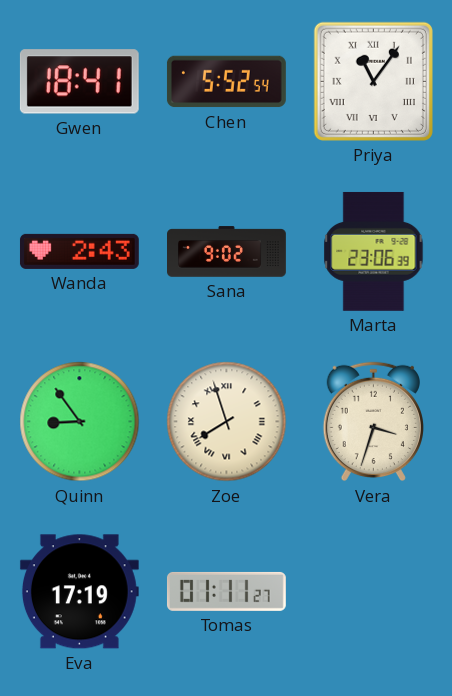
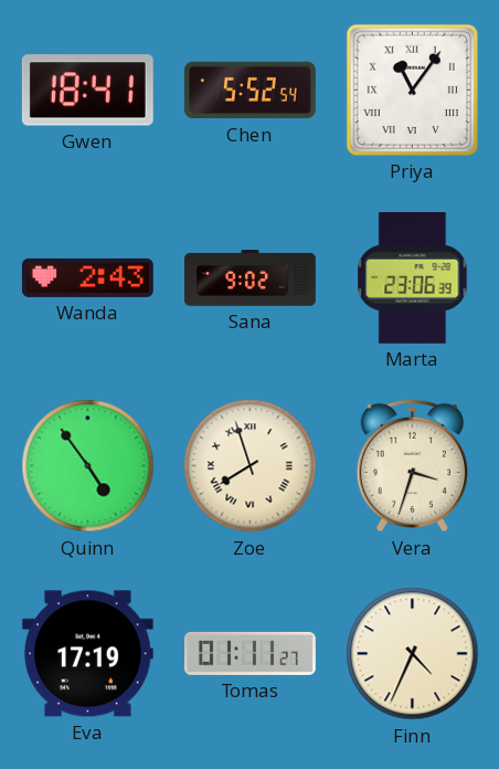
Quinn: 8:54 -> 4:54
Finn: none -> 4:34
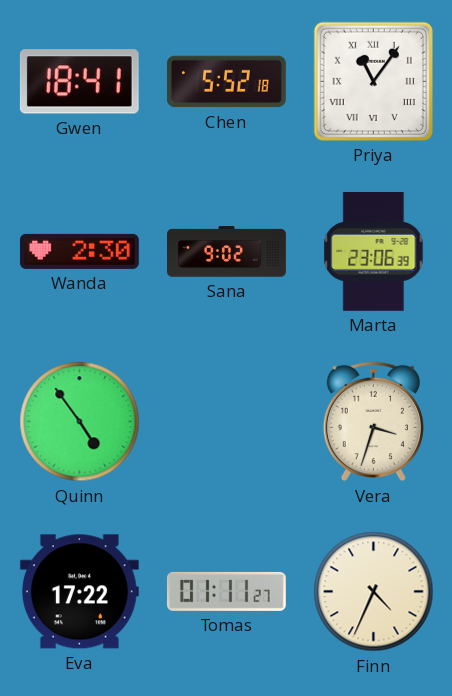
Chen: 5:52:54 -> 5:52:18
Wanda: 2:43 -> 2:30
Zoe: 7:57 -> none
Eva: 17:19 -> 17:22
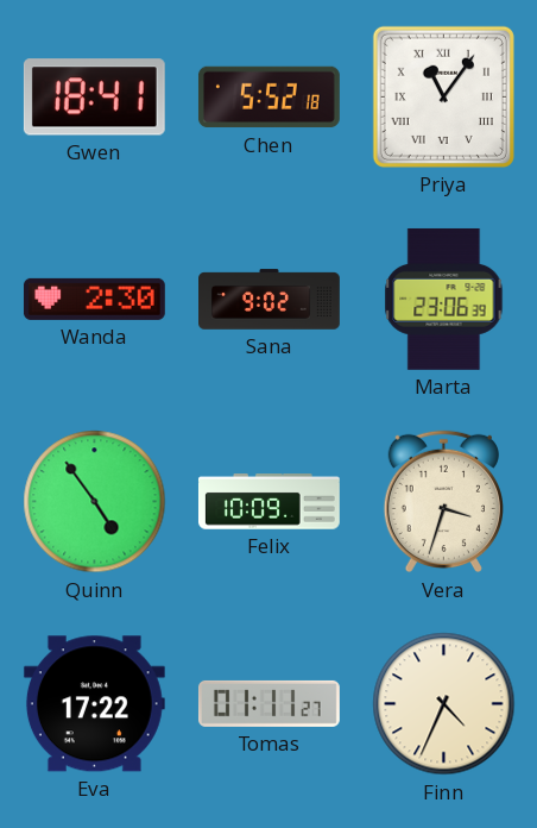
Felix: none -> 10:09
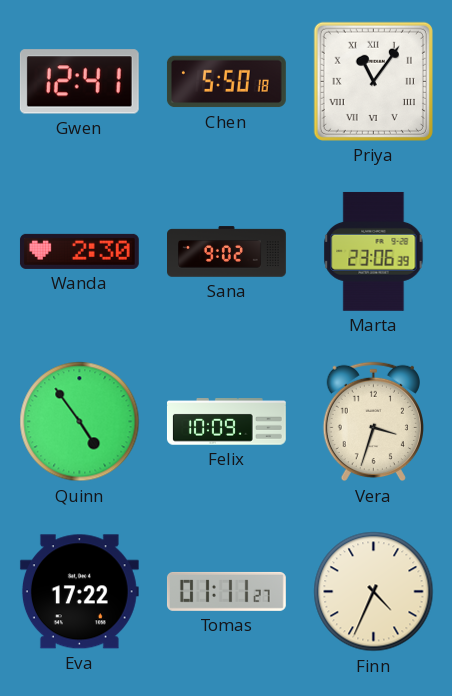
Gwen: 18:41 -> 12:41
Chen: 5:52 -> 5:50
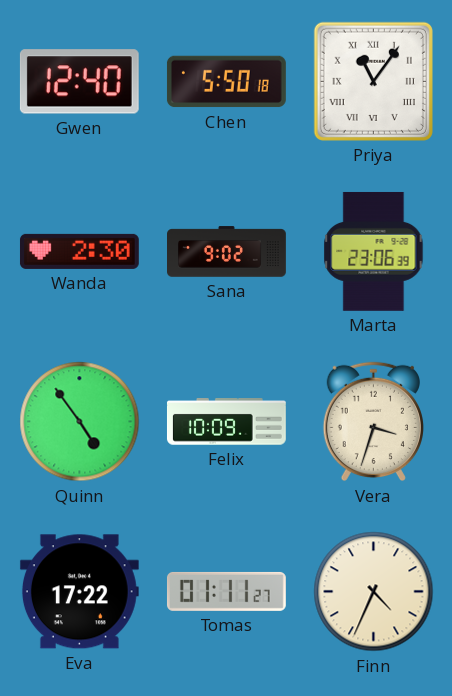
Gwen: 12:41 -> 12:40
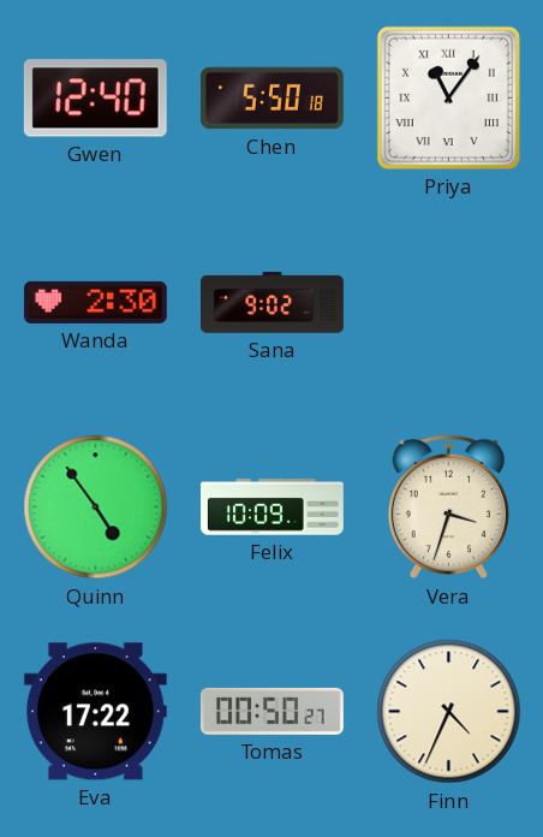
Marta: 23:06 -> none
Tomas: 01:11 -> 00:50
